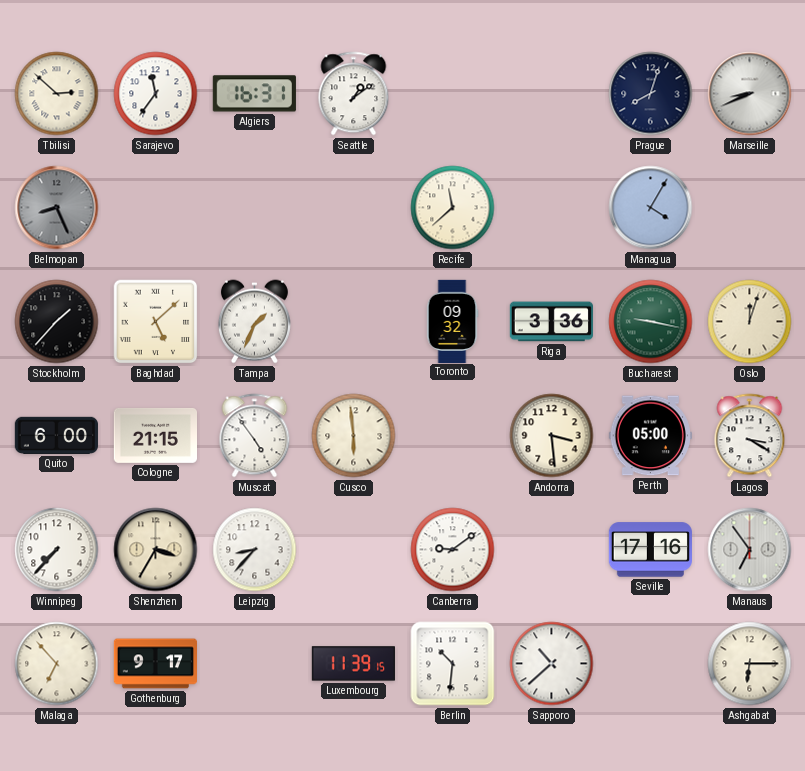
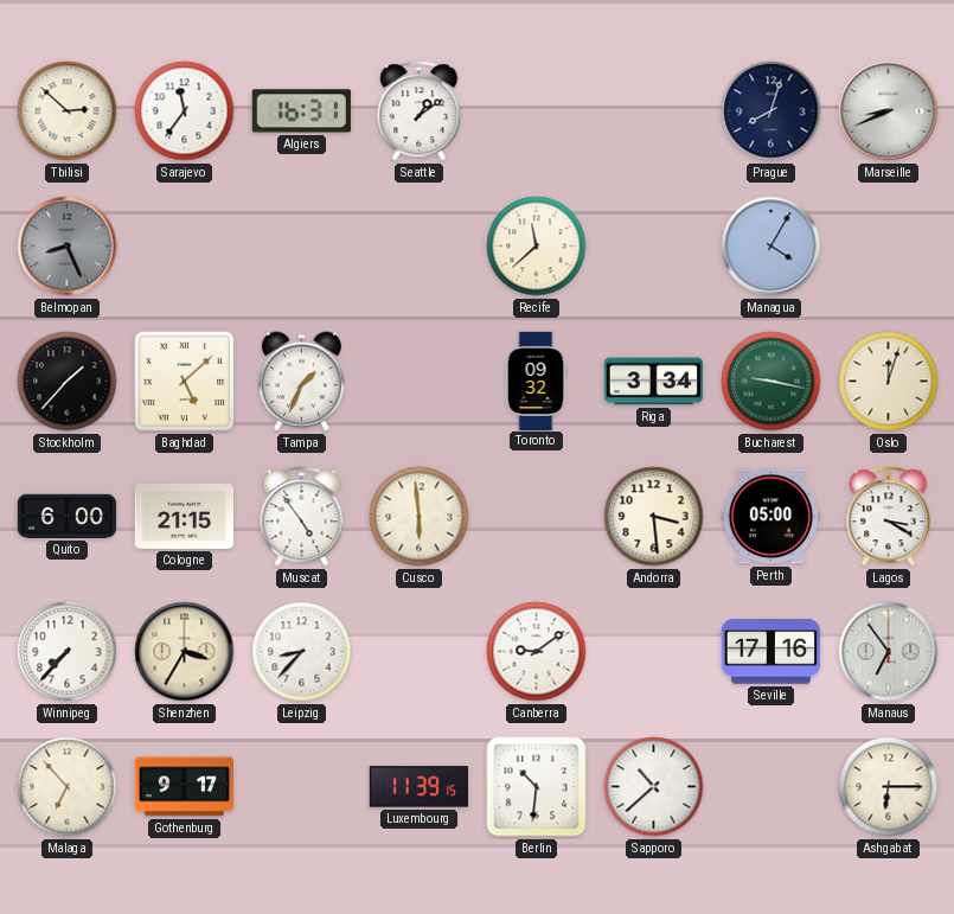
Riga: 3:36 -> 3:34
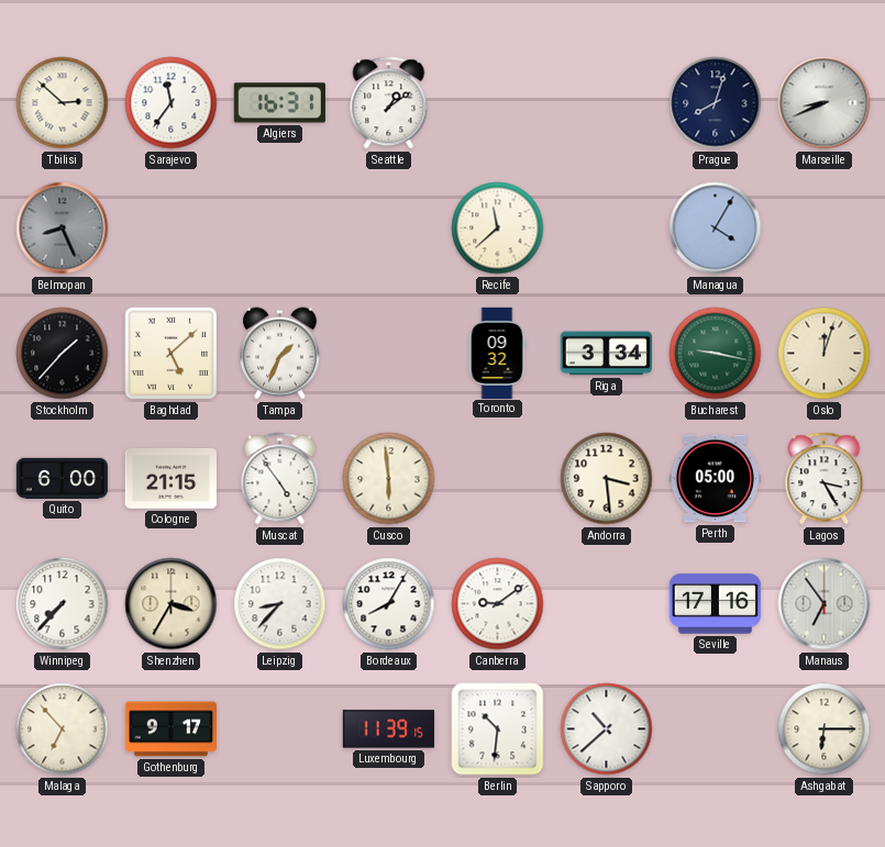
Lagos: 3:20 -> 3:25
Bordeaux: none -> 8:05
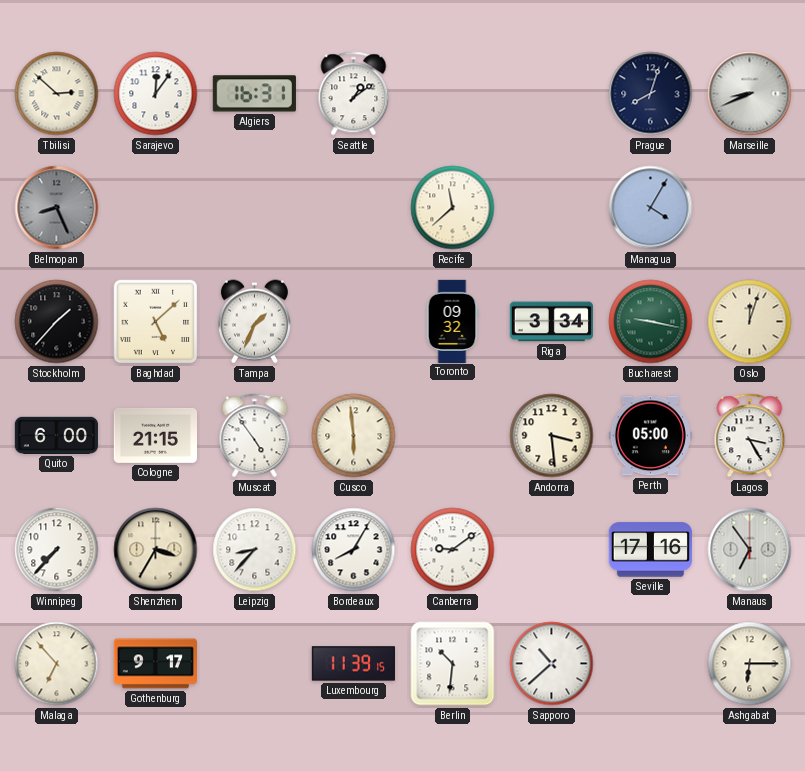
Sarajevo: 11:36 -> 12:06
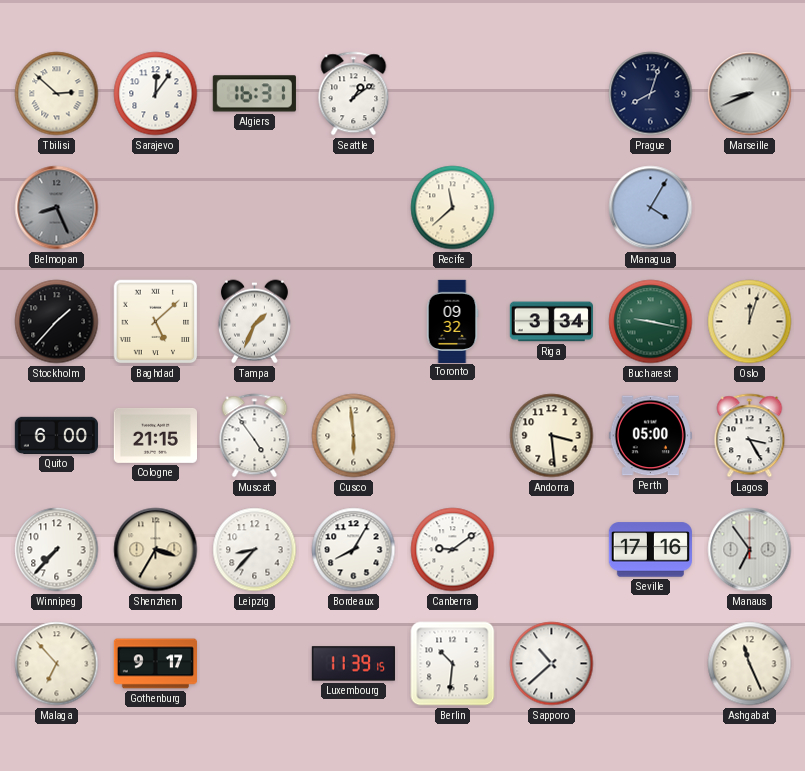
Ashgabat: 6:15 -> 11:26
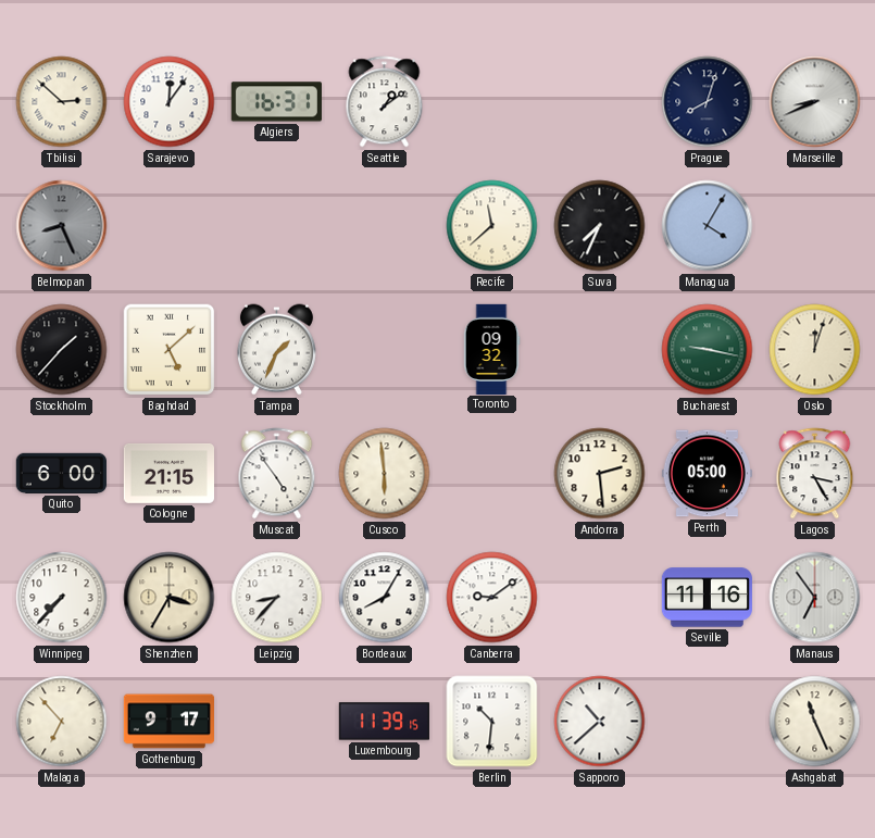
Suva: none -> 7:34
Riga: 3:34 -> none
Andorra: 3:29 -> 2:29
Seville: 17:16 -> 11:16
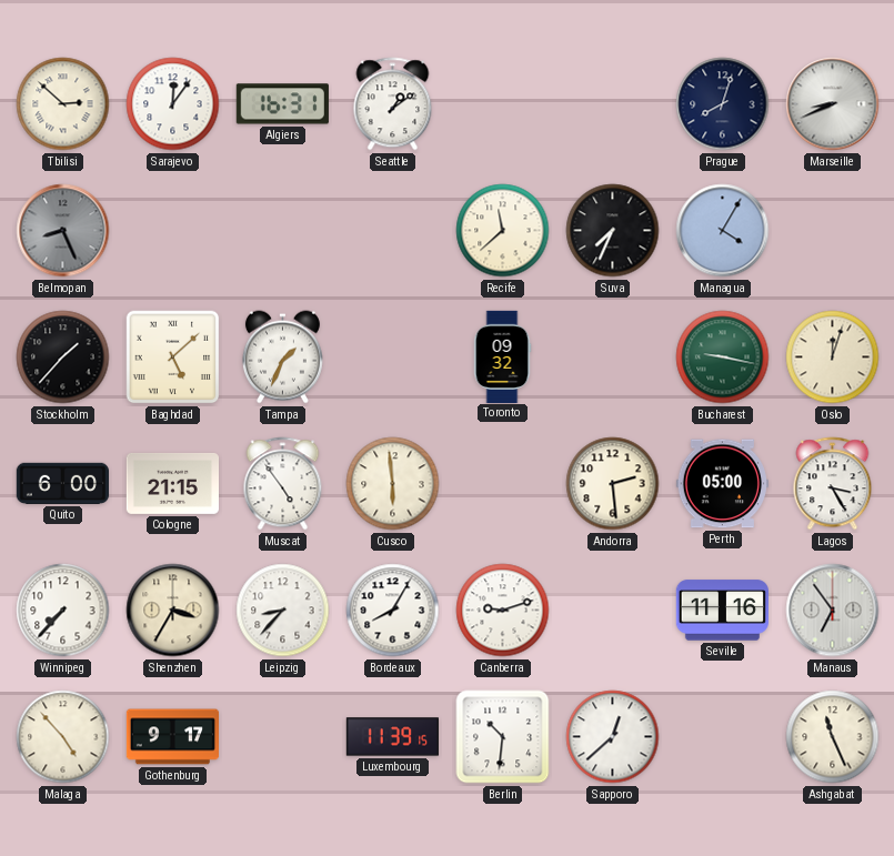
Canberra: 9:09 -> 9:12
Malaga: 6:53 -> 4:53
Sapporo: 10:38 -> 12:38
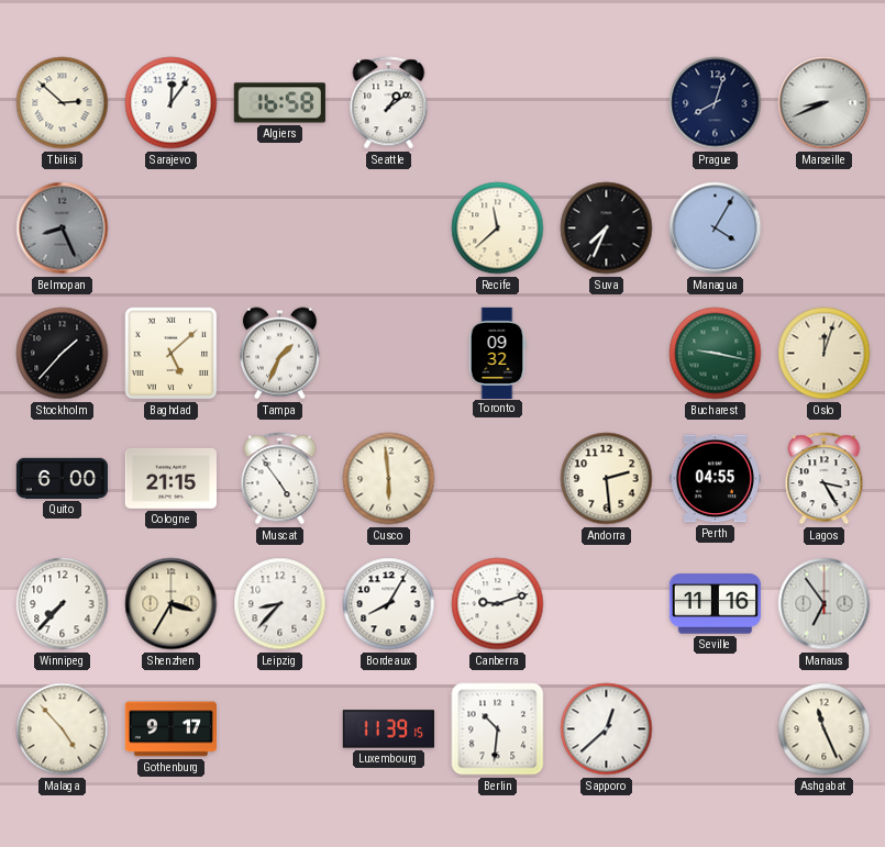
Algiers: 16:31 -> 16:58
Perth: 05:00 -> 04:55
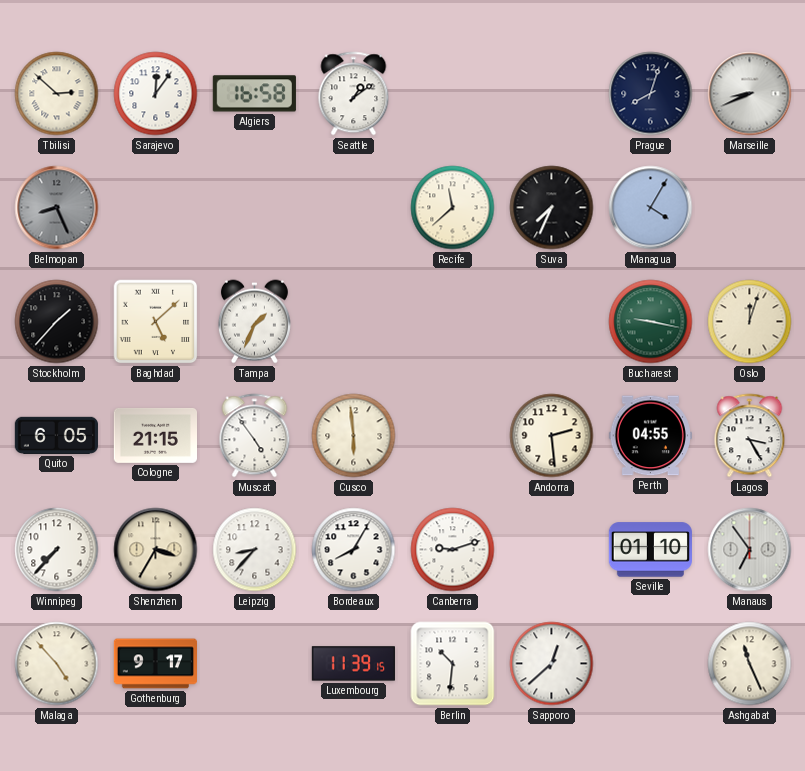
Toronto: 09:32 -> none
Quito: 6:00 -> 6:05
Seville: 11:16 -> 01:10
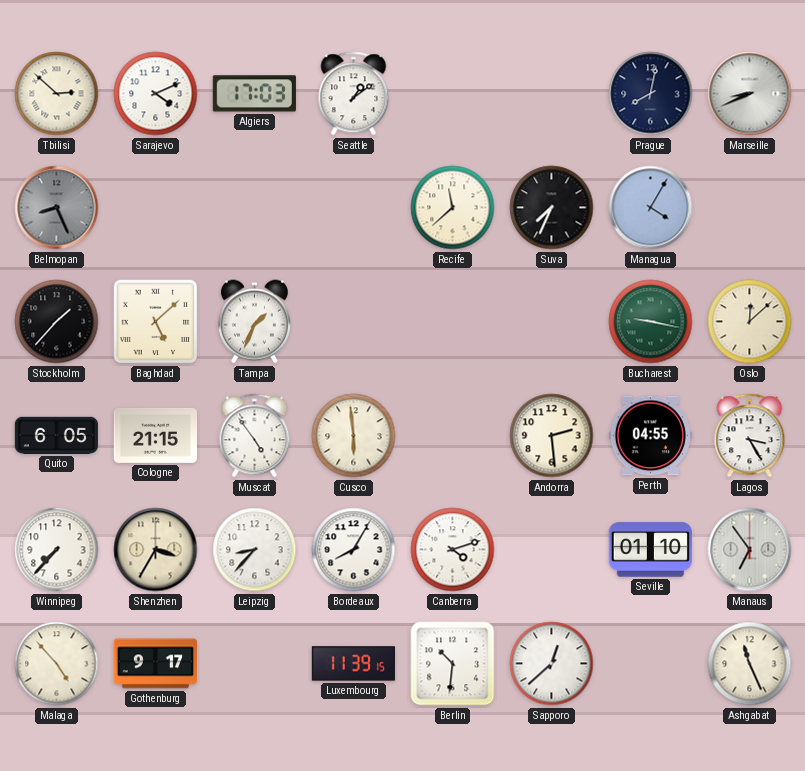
Sarajevo: 12:06 -> 4:11
Algiers: 16:58 -> 17:03
Prague: 8:03 -> 8:02
Oslo: 12:03 -> 12:08
Canberra: 9:12 -> 4:12
